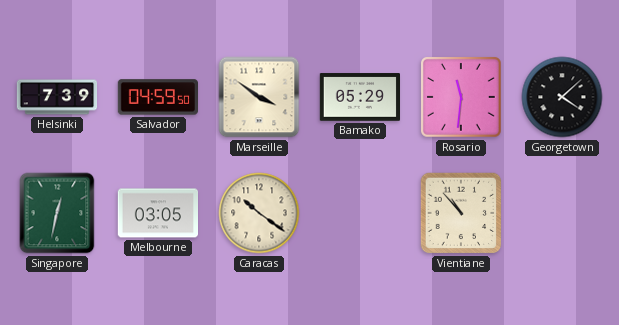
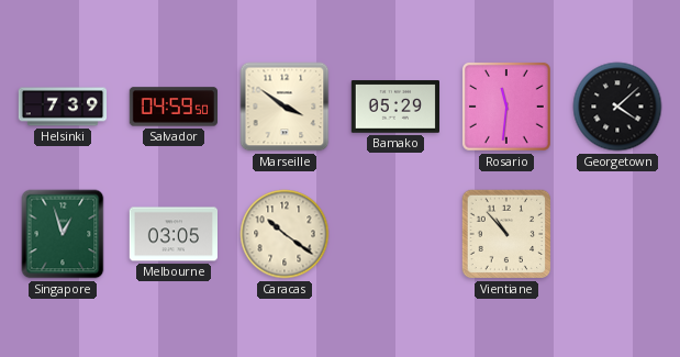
Singapore: 12:32 -> 12:57
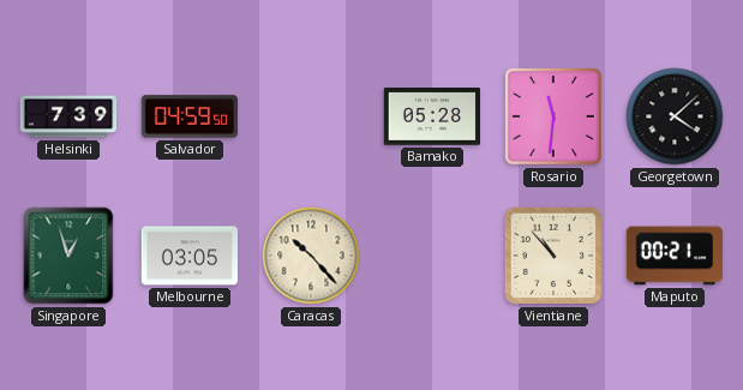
Marseille: 3:51 -> none
Bamako: 05:29 -> 05:28
Caracas: 10:21 -> 10:23
Maputo: none -> 00:21
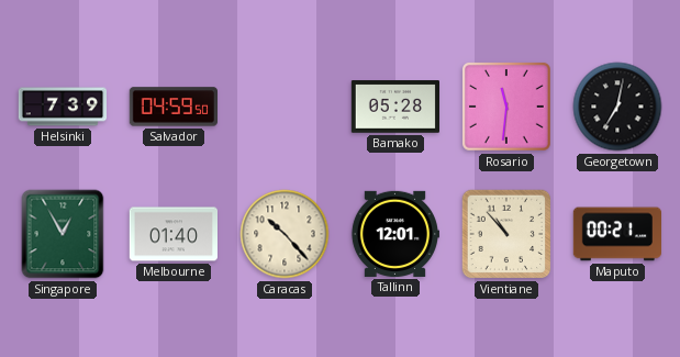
Georgetown: 4:08 -> 7:02
Singapore: 12:57 -> 12:55
Melbourne: 03:05 -> 01:40
Tallinn: none -> 12:01
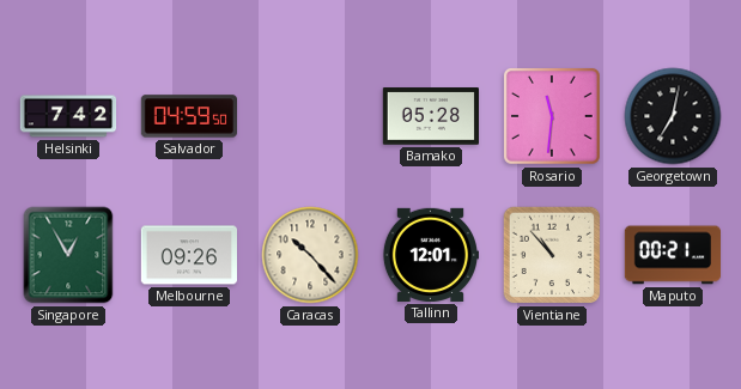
Helsinki: 7:39 -> 7:42
Melbourne: 01:40 -> 09:26
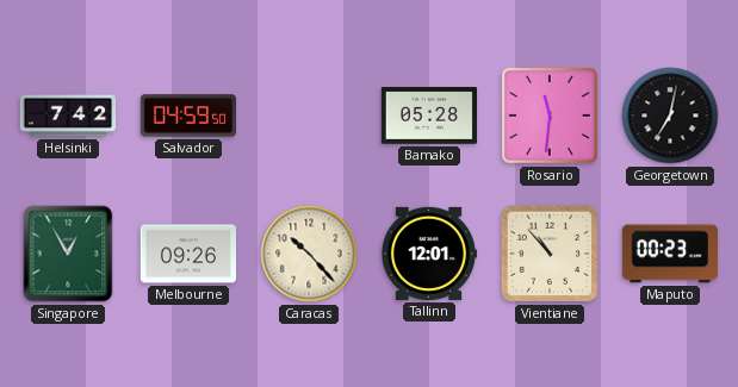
Maputo: 00:21 -> 00:23
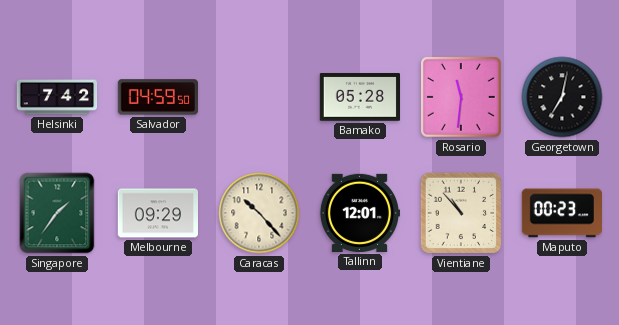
Singapore: 12:55 -> 1:36
Melbourne: 09:26 -> 09:29
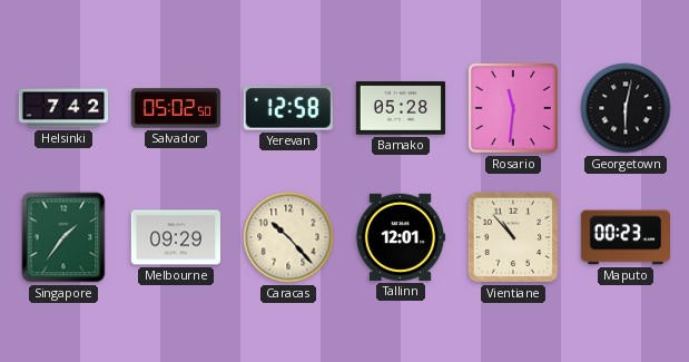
Salvador: 04:59 -> 05:02
Yerevan: none -> 12:58
Georgetown: 7:02 -> 6:02
